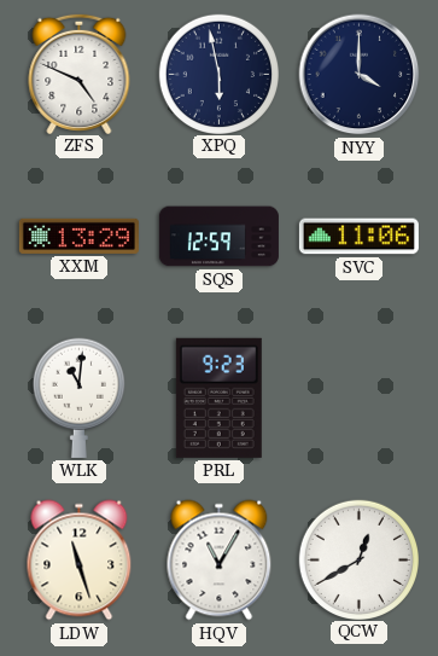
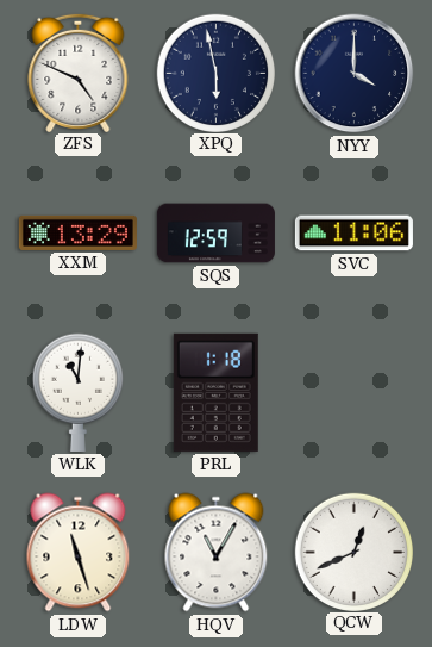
PRL: 9:23 -> 1:18
QCW: 12:40 -> 12:41
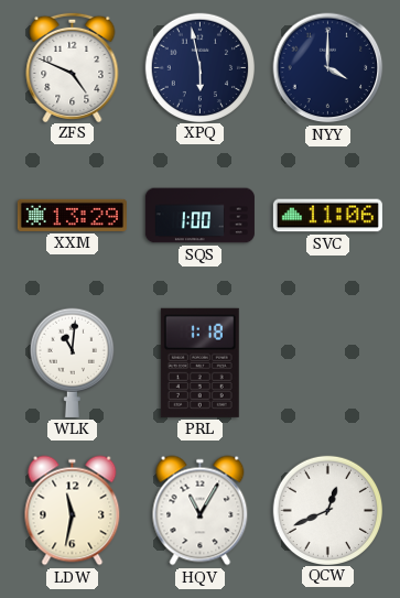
SQS: 12:59 -> 1:00
LDW: 11:27 -> 11:32
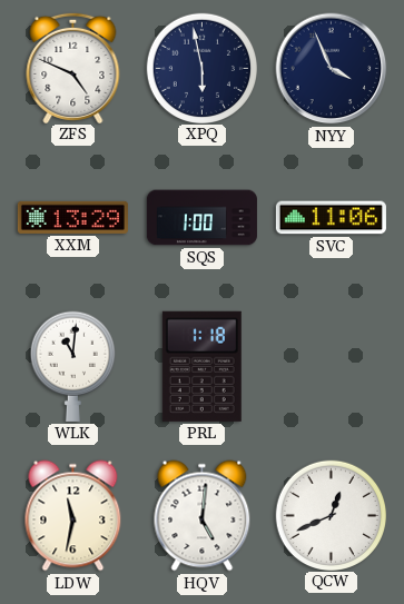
NYY: 4:00 -> 3:56
HQV: 11:05 -> 5:01
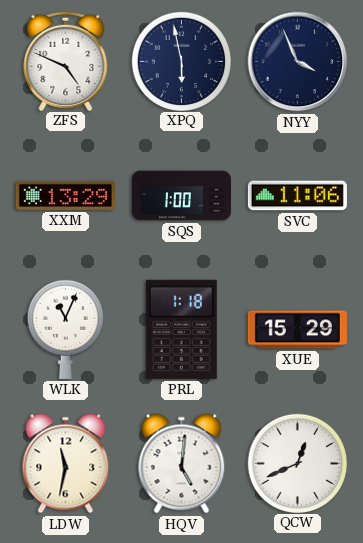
WLK: 11:01 -> 11:04
XUE: none -> 15:29
